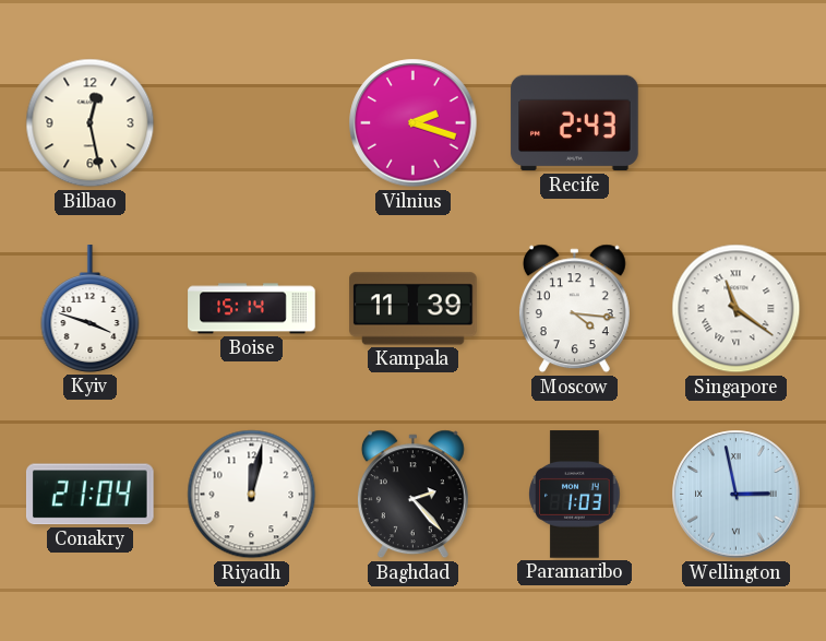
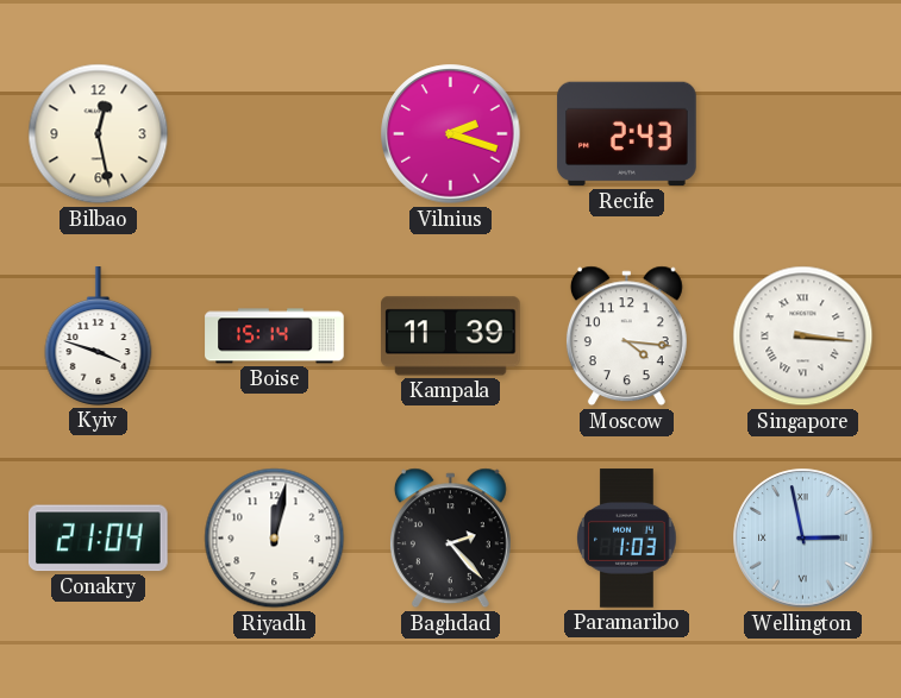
Singapore: 11:21 -> 3:16
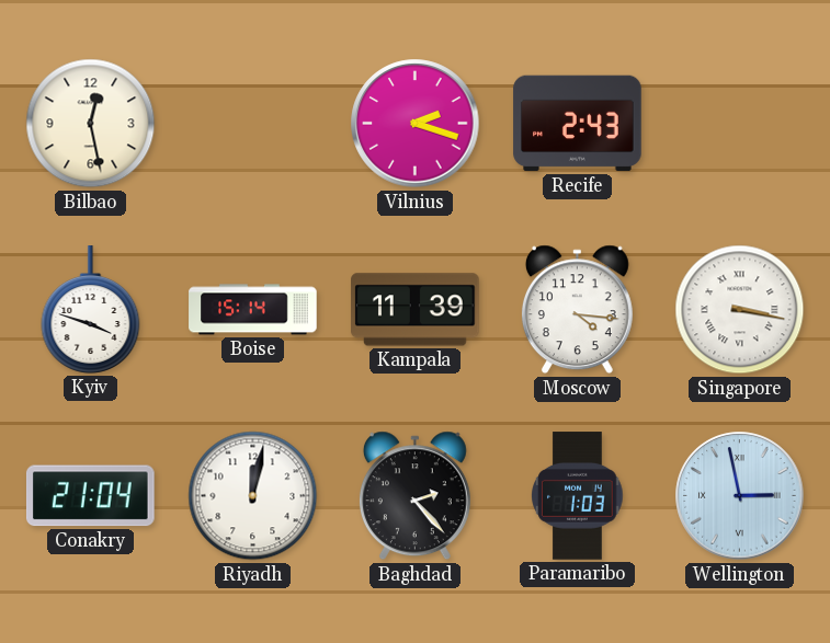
Singapore: 3:16 -> 3:17
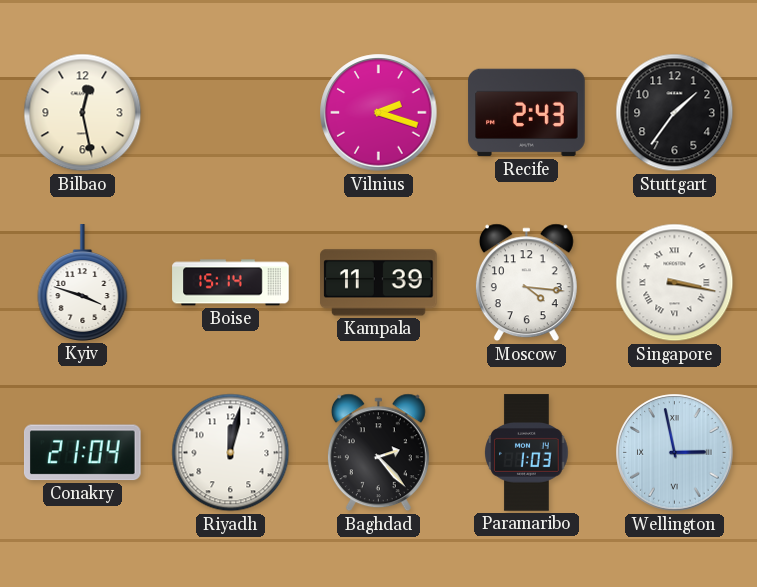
Stuttgart: none -> 1:36
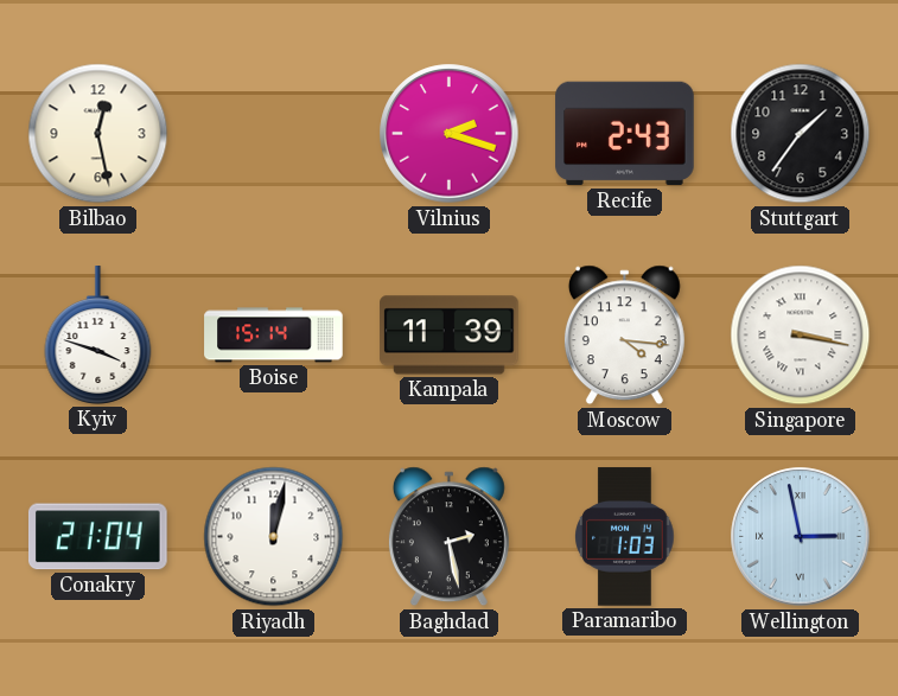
Baghdad: 2:23 -> 2:28
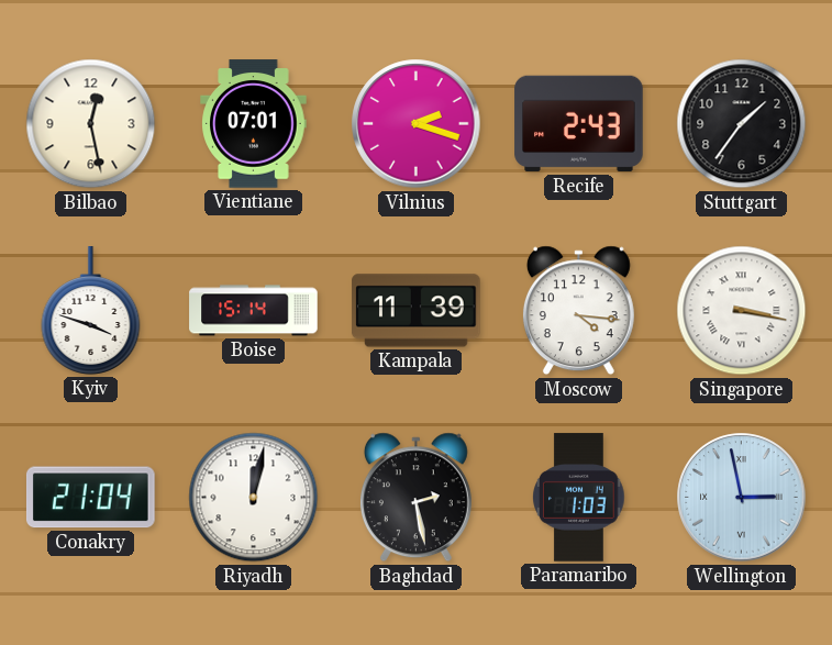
Vientiane: none -> 07:01
